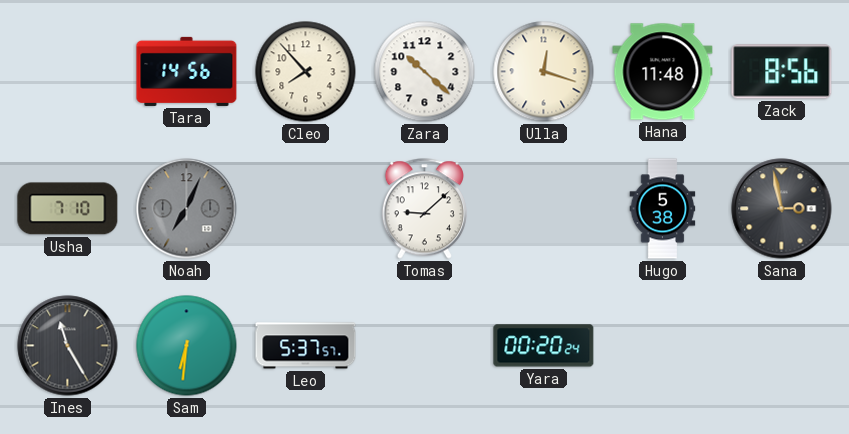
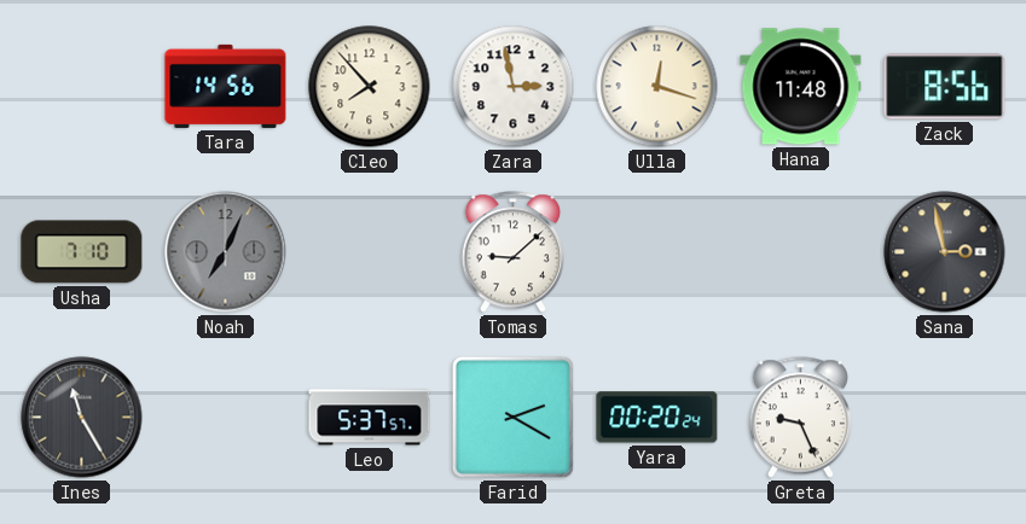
Zara: 10:22 -> 2:58
Hugo: 5:38 -> none
Sam: 6:31 -> none
Farid: none -> 2:20
Greta: none -> 9:26
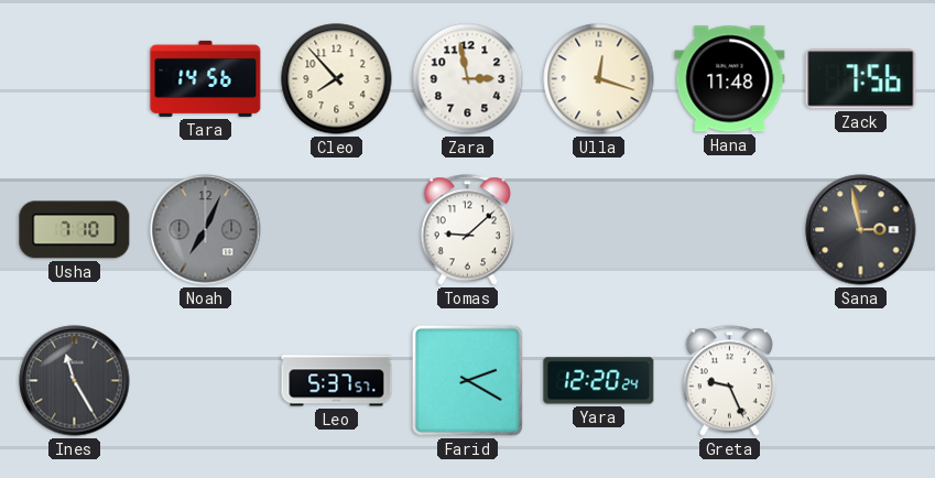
Zack: 8:56 -> 7:56
Yara: 00:20 -> 12:20
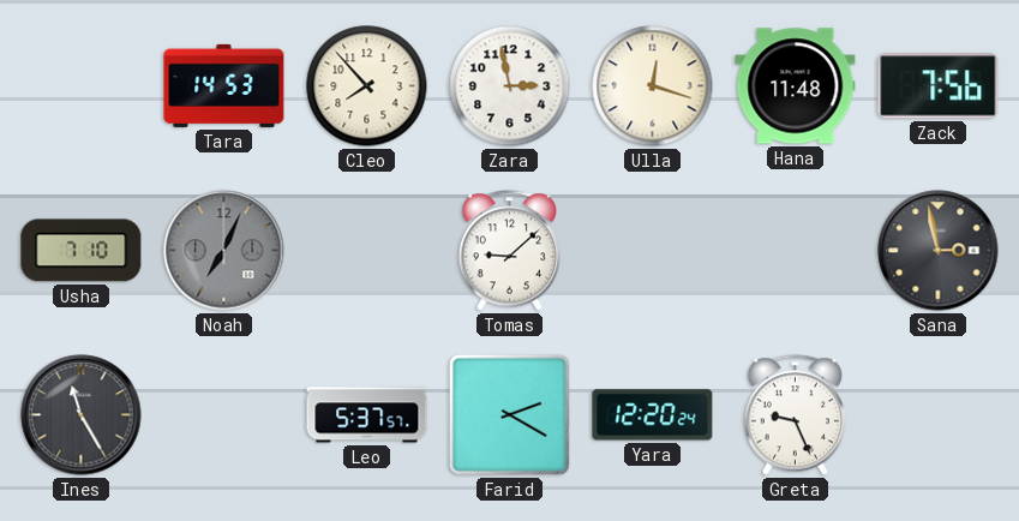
Tara: 14:56 -> 14:53
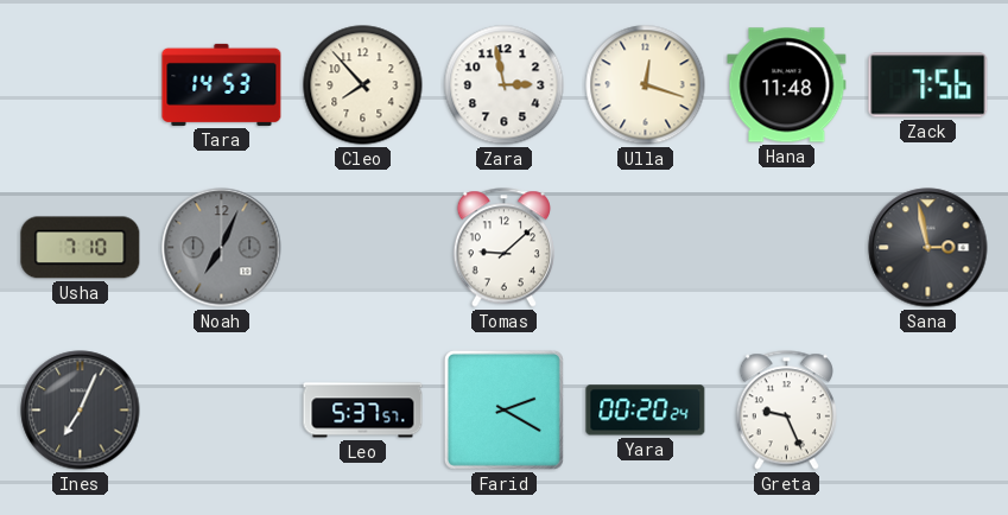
Ines: 11:25 -> 7:04
Yara: 12:20 -> 00:20
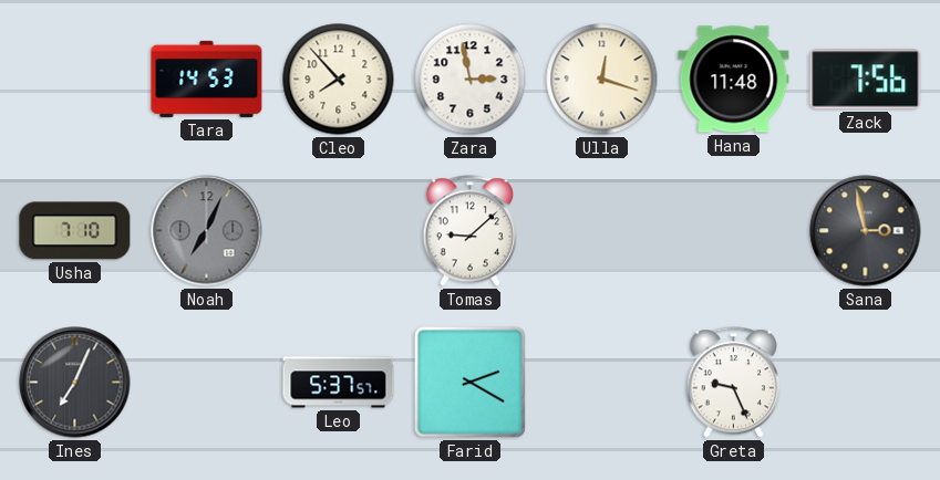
Yara: 00:20 -> none
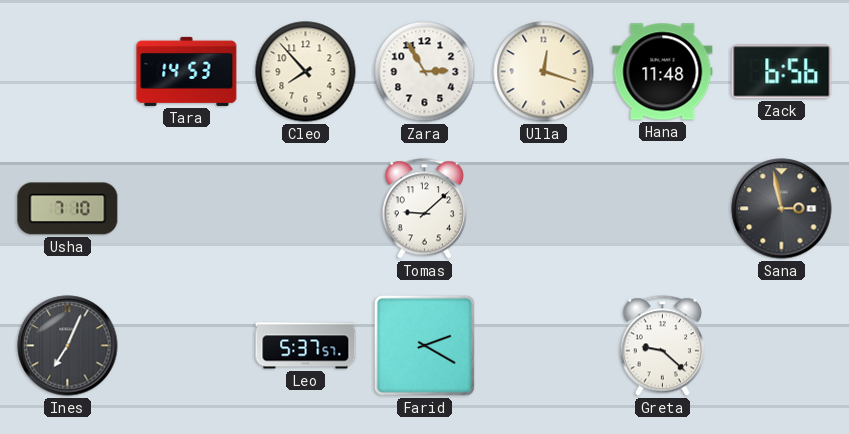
Zara: 2:58 -> 2:55
Zack: 7:56 -> 6:56
Noah: 7:04 -> none
Greta: 9:26 -> 9:22
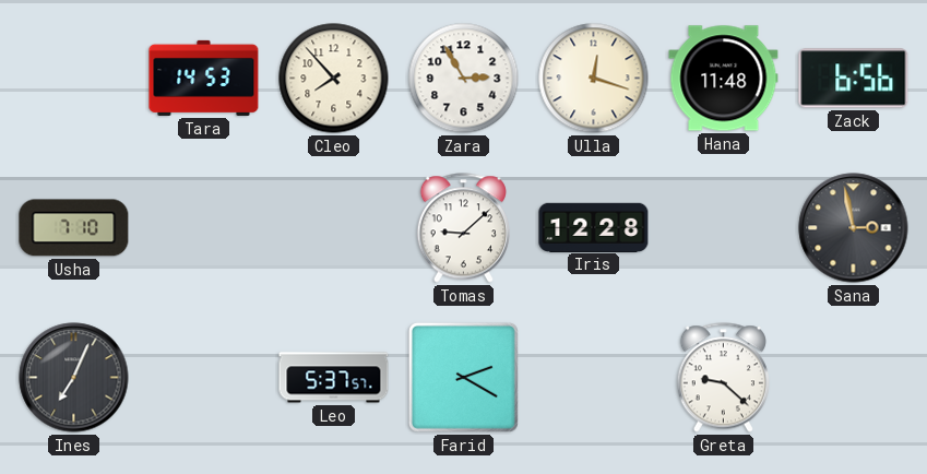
Iris: none -> 12:28
